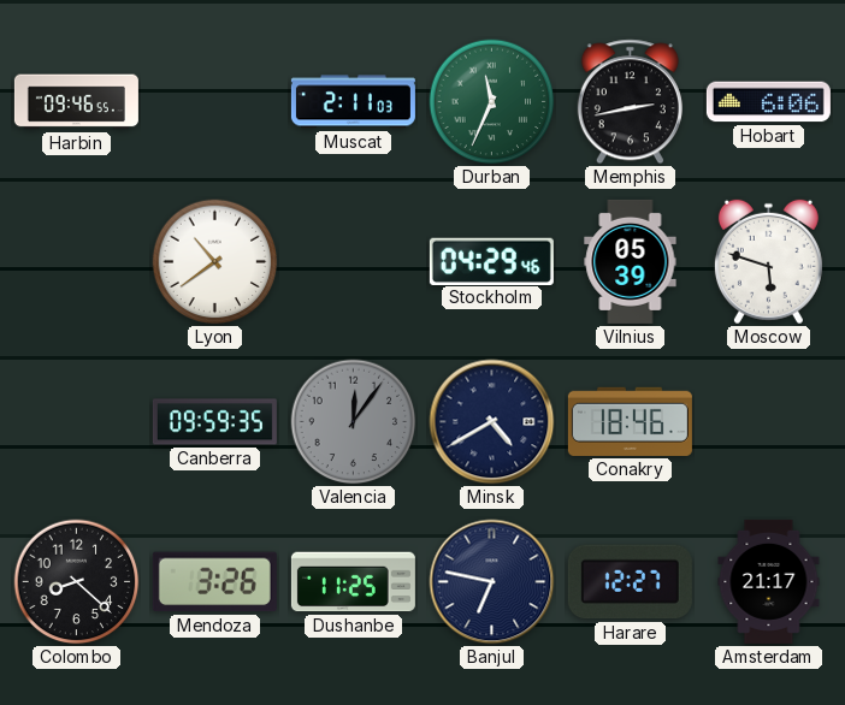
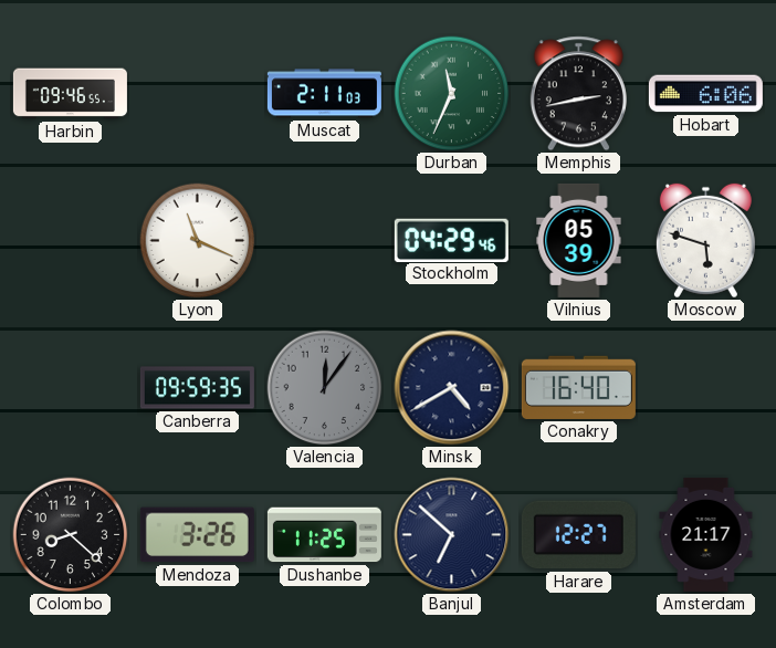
Lyon: 10:39 -> 11:19
Conakry: 18:46 -> 16:40
Banjul: 6:47 -> 6:52
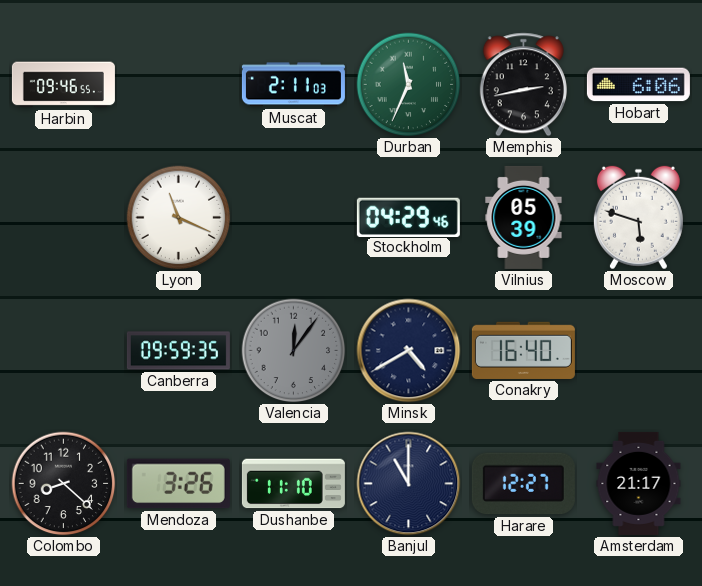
Dushanbe: 11:25 -> 11:10
Banjul: 6:52 -> 11:00
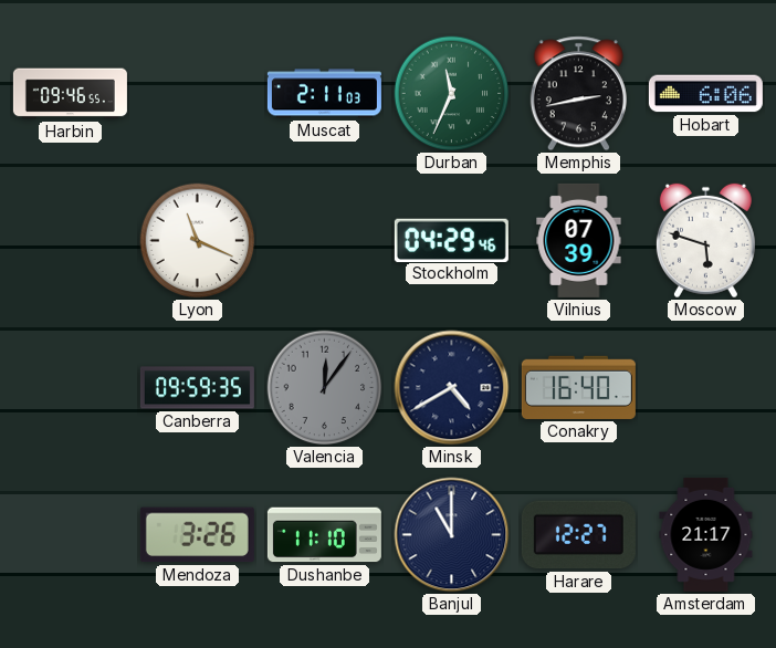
Vilnius: 05:39 -> 07:39
Colombo: 8:22 -> none
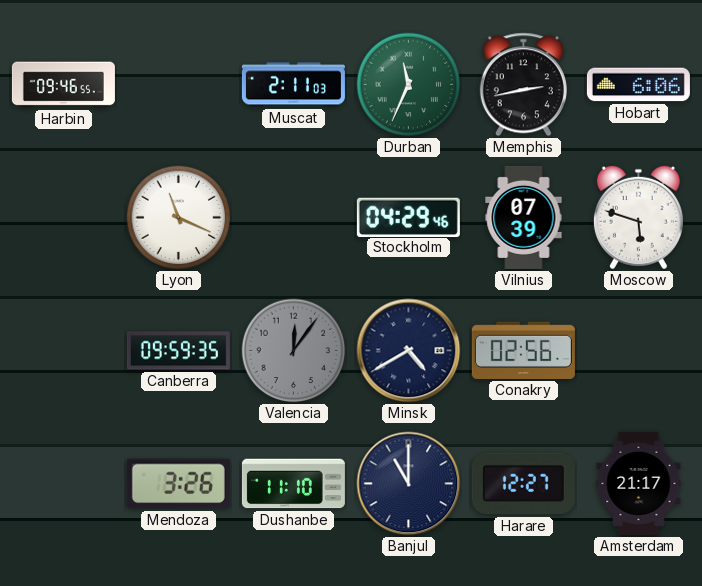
Conakry: 16:40 -> 02:56
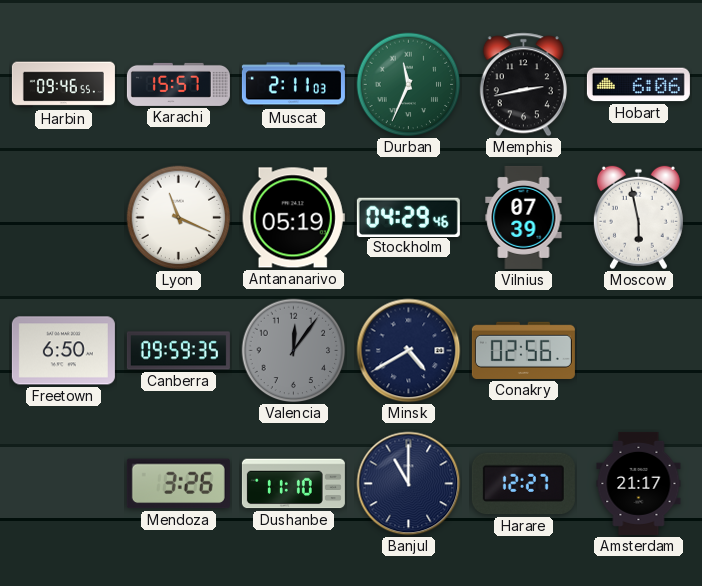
Karachi: none -> 15:57
Antananarivo: none -> 05:19
Moscow: 5:48 -> 5:58
Freetown: none -> 6:50
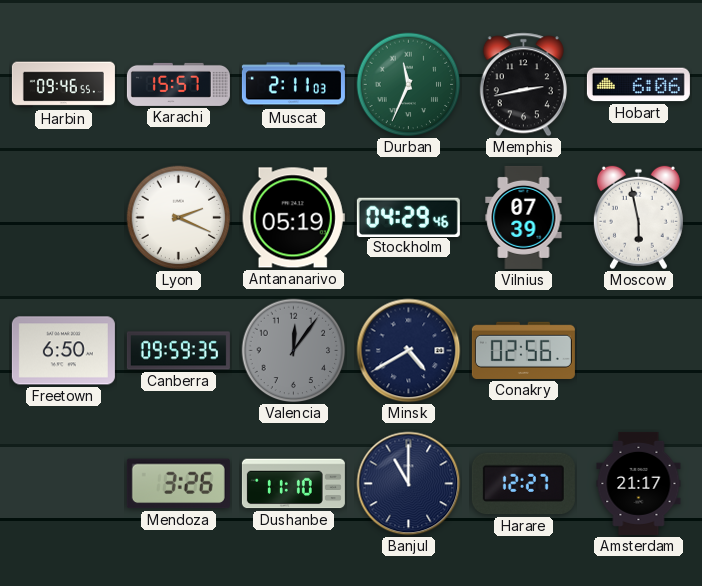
Lyon: 11:19 -> 2:19
